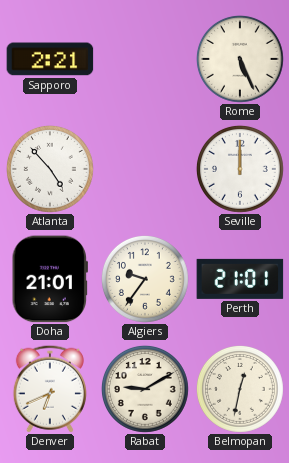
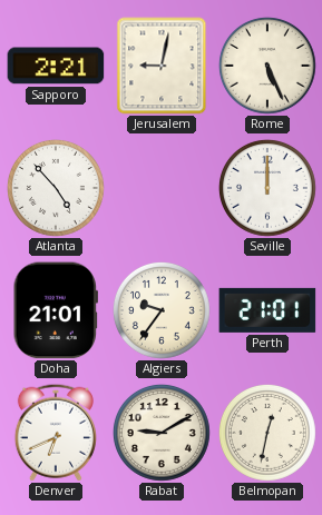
Jerusalem: none -> 9:02
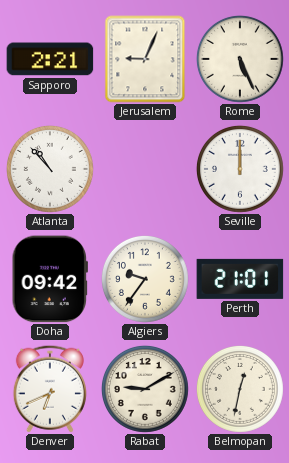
Jerusalem: 9:02 -> 9:04
Atlanta: 4:53 -> 10:53
Doha: 21:01 -> 09:42
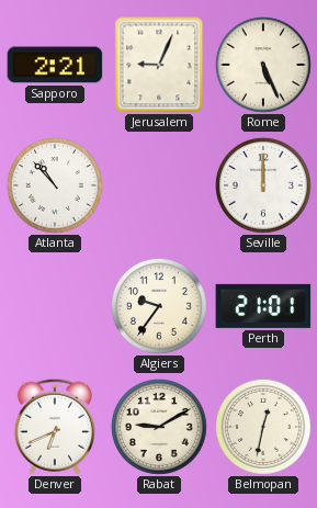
Doha: 09:42 -> none
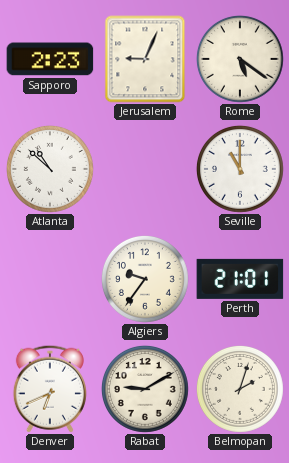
Sapporo: 2:21 -> 2:23
Rome: 5:26 -> 5:21
Atlanta: 10:53 -> 10:52
Seville: 12:00 -> 11:00
Belmopan: 12:32 -> 2:03
